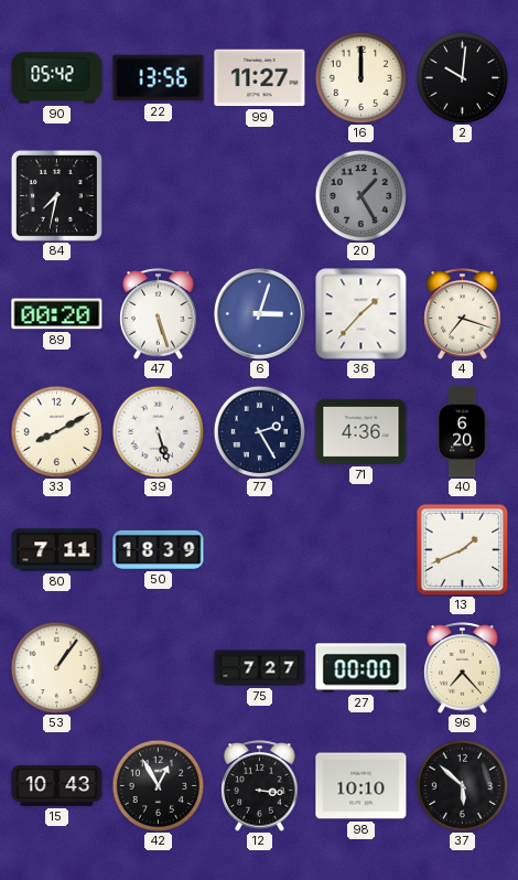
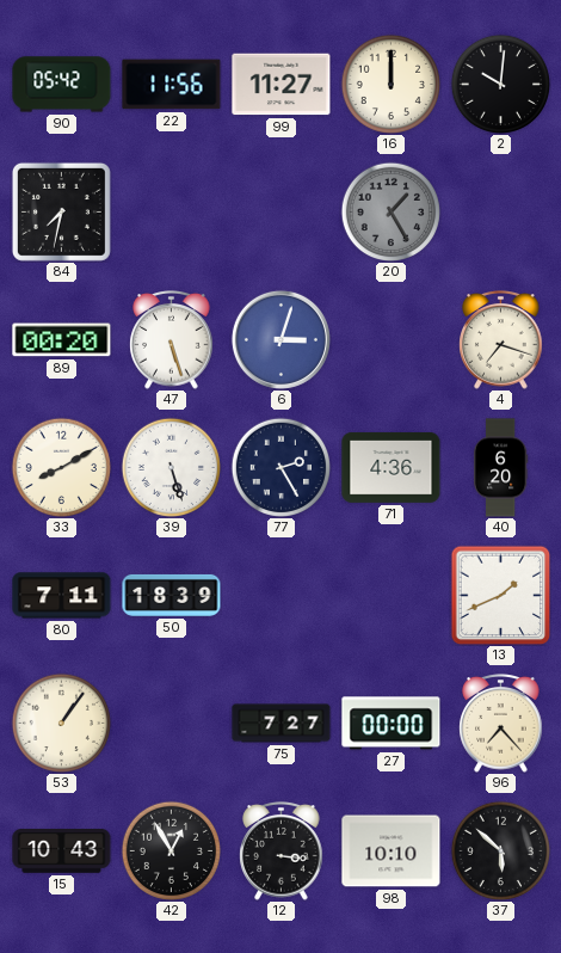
22: 13:56 -> 11:56
36: 1:37 -> none
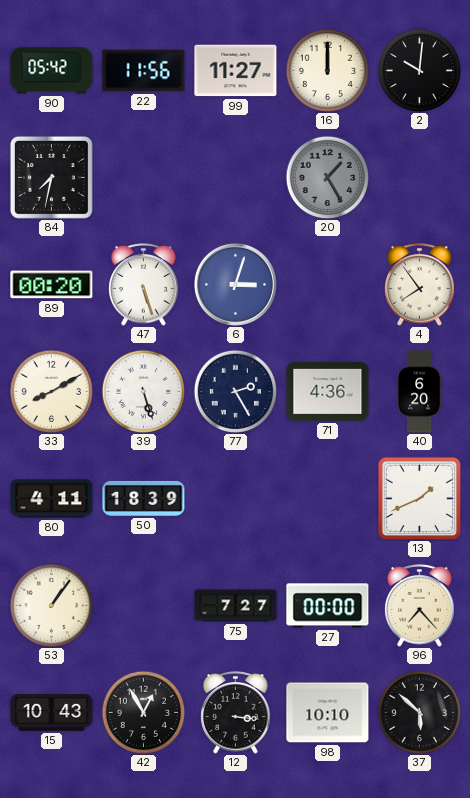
4: 7:18 -> 7:54
80: 7:11 -> 4:11
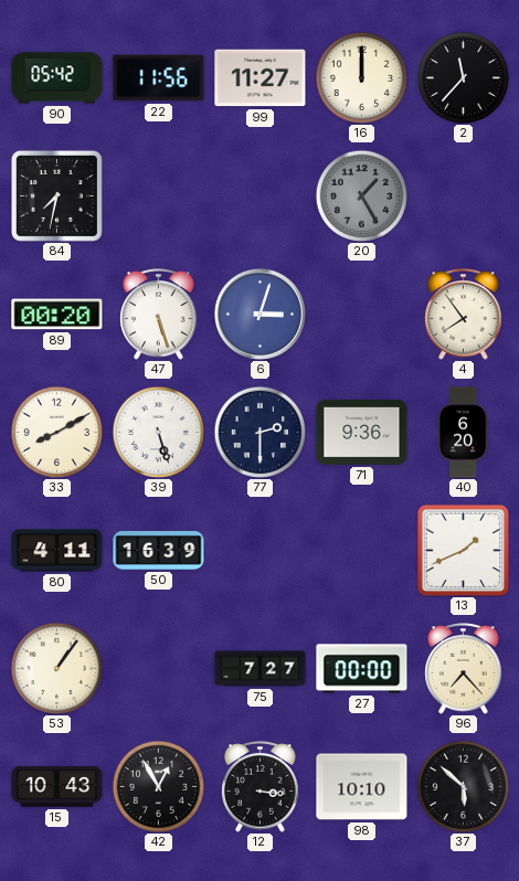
2: 10:01 -> 11:37
77: 2:25 -> 2:30
71: 4:36 -> 9:36
50: 18:39 -> 16:39
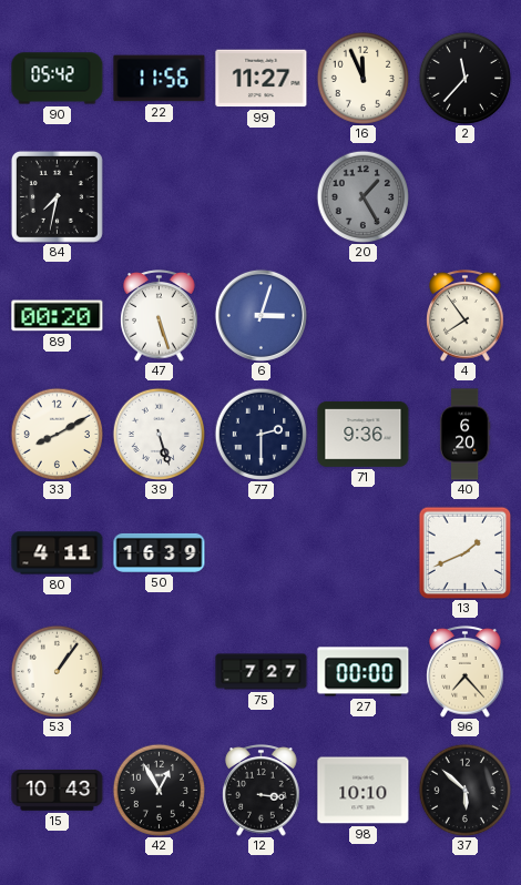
16: 12:00 -> 11:56
